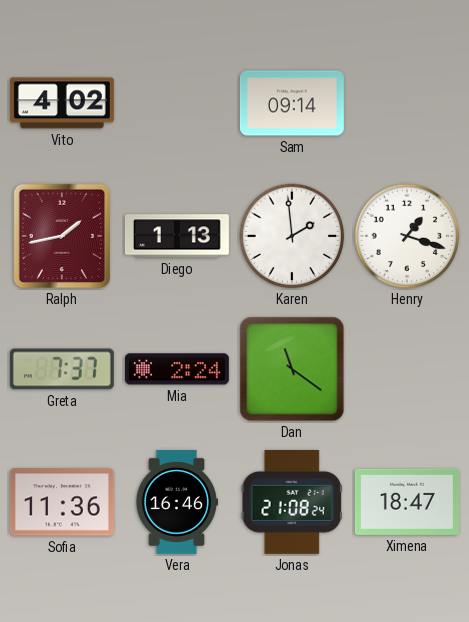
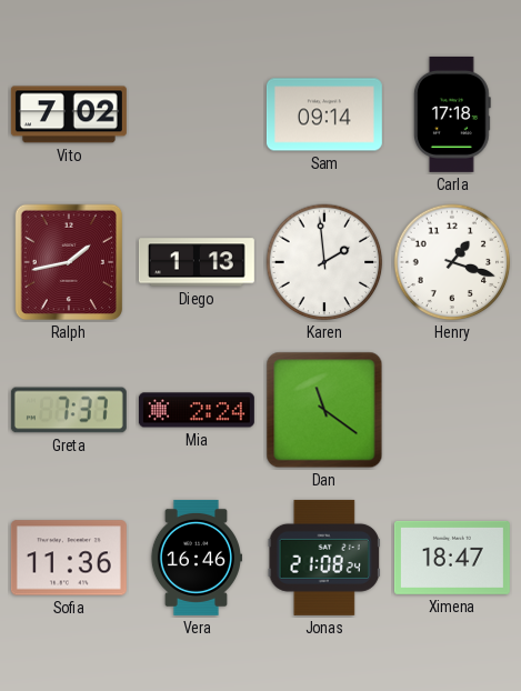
Vito: 4:02 -> 7:02
Carla: none -> 17:18
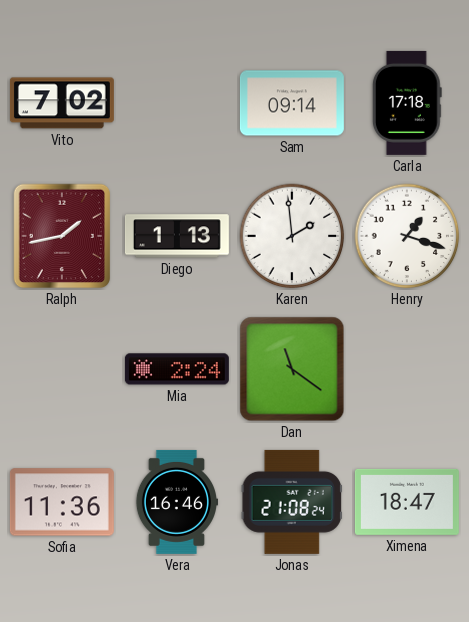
Greta: 7:37 -> none
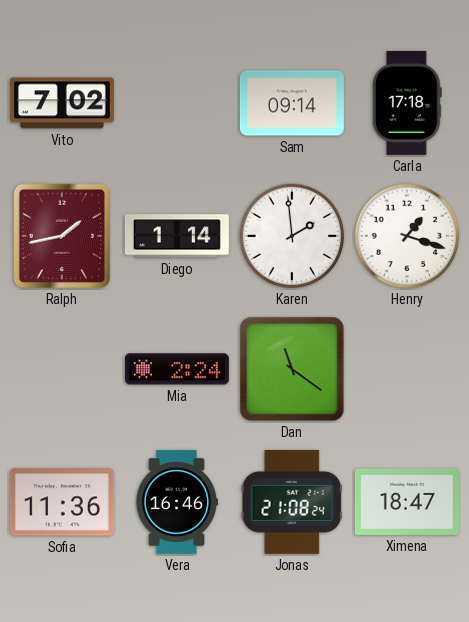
Diego: 1:13 -> 1:14
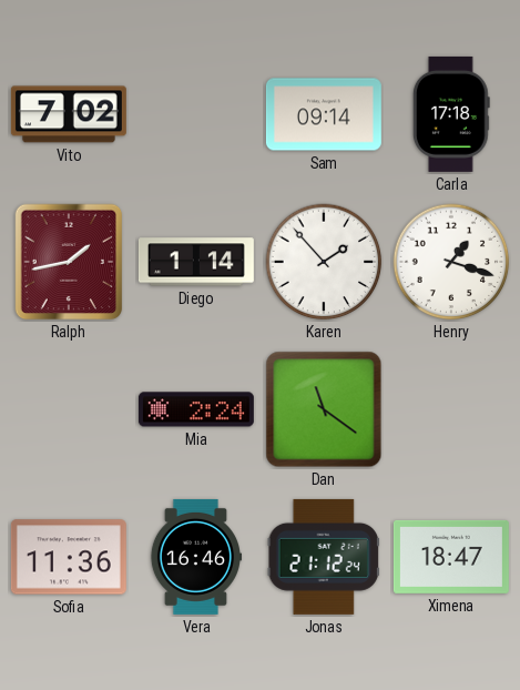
Karen: 1:59 -> 1:53
Jonas: 21:08 -> 21:12
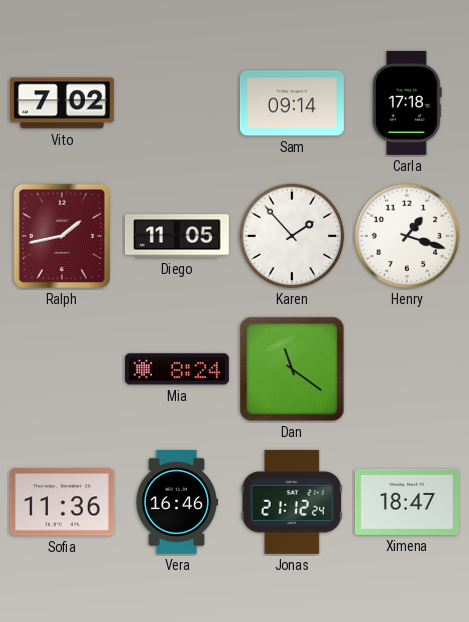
Diego: 1:14 -> 11:05
Mia: 2:24 -> 8:24
